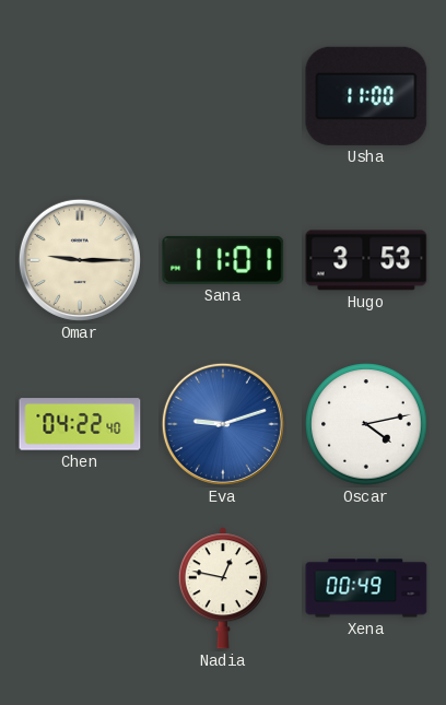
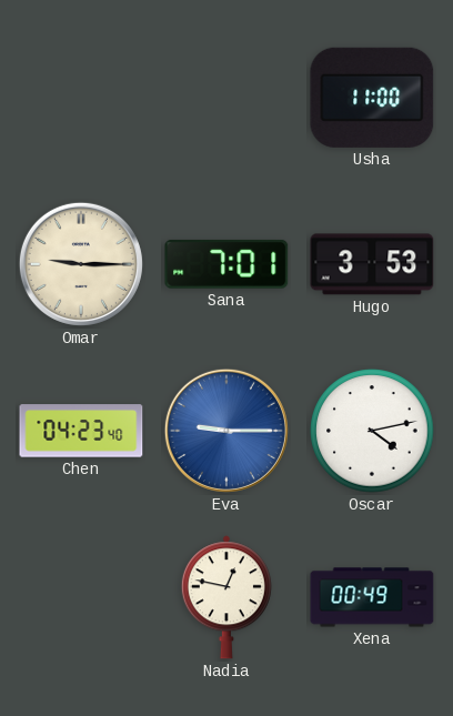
Sana: 11:01 -> 7:01
Chen: 04:22 -> 04:23
Eva: 9:12 -> 9:15
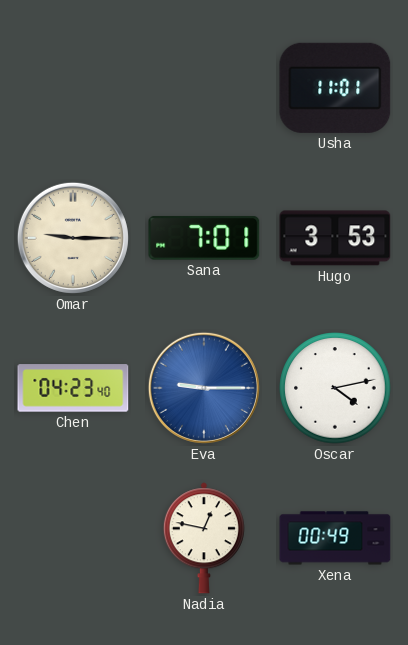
Usha: 11:00 -> 11:01
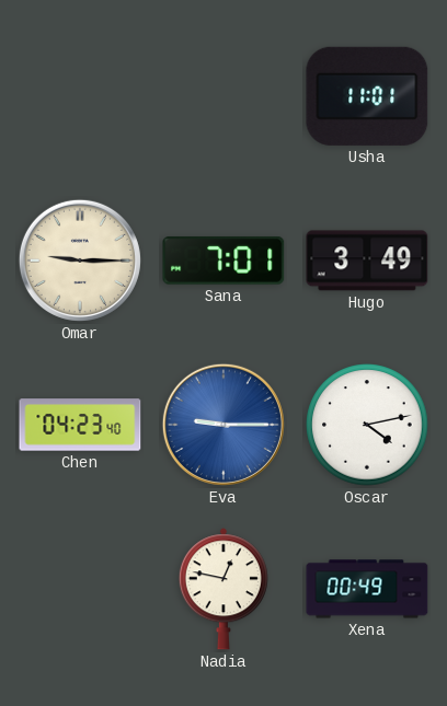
Hugo: 3:53 -> 3:49
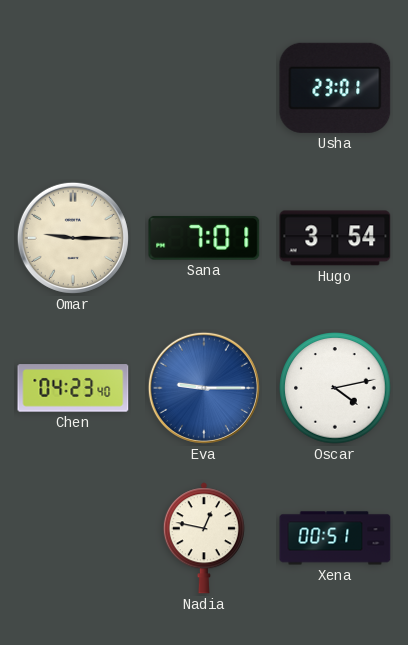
Usha: 11:01 -> 23:01
Hugo: 3:49 -> 3:54
Xena: 00:49 -> 00:51
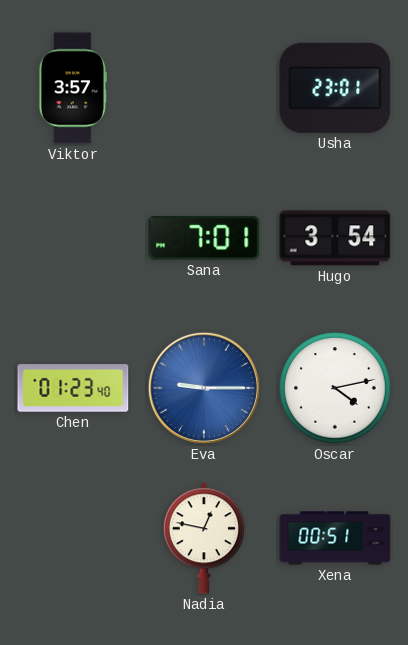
Viktor: none -> 3:57
Omar: 9:15 -> none
Chen: 04:23 -> 01:23
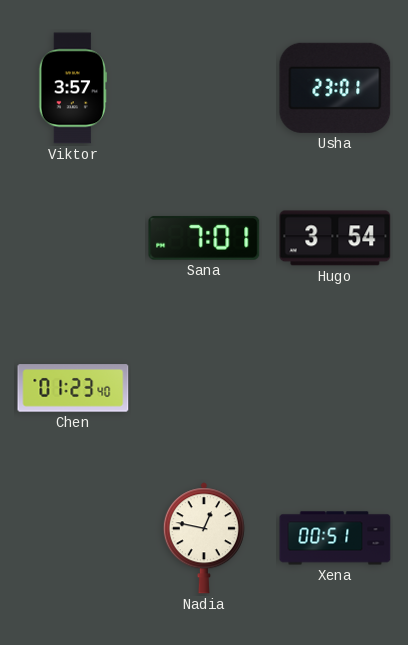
Eva: 9:15 -> none
Oscar: 4:13 -> none
